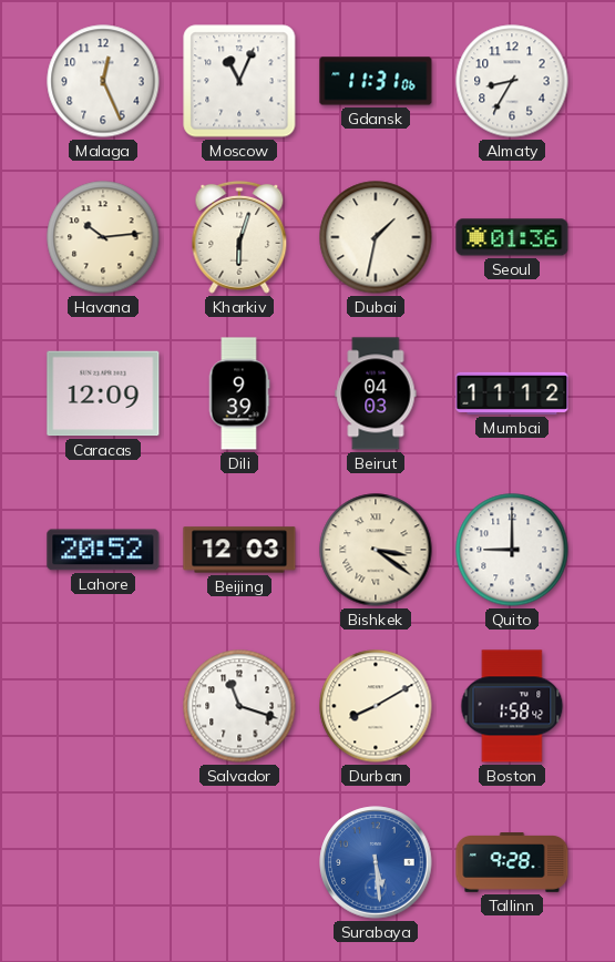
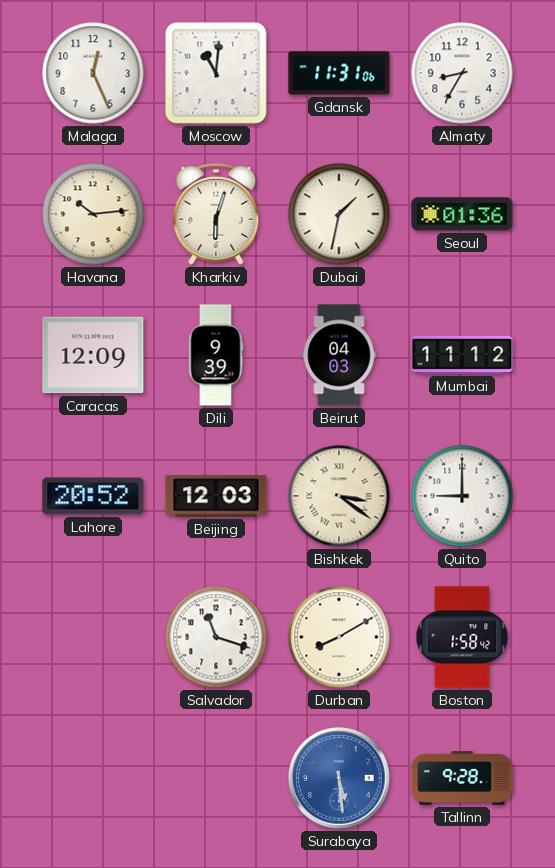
Moscow: 11:04 -> 11:01
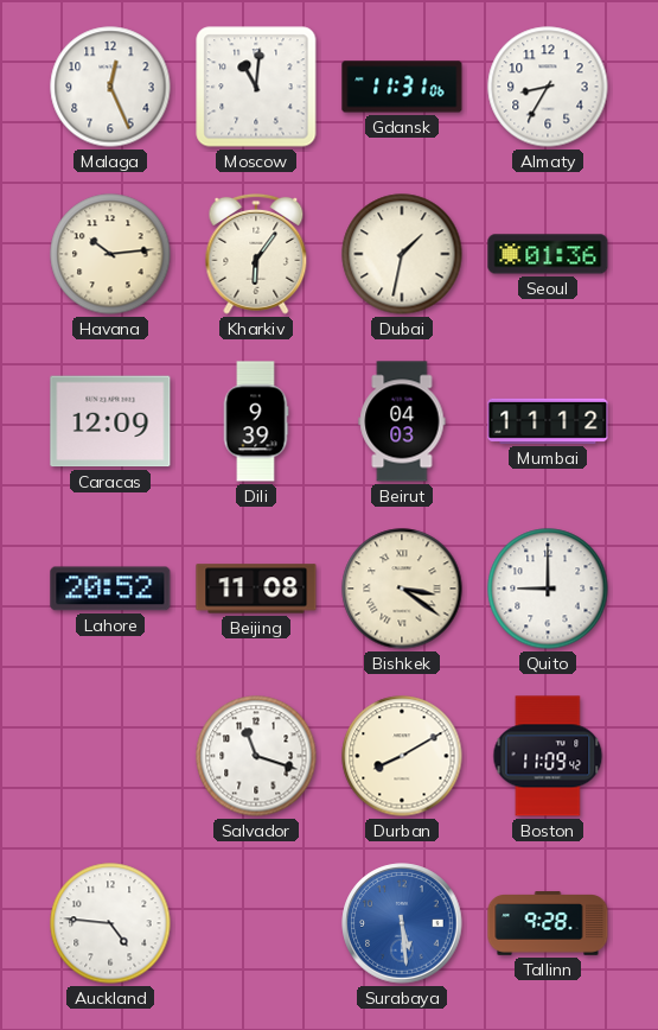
Kharkiv: 6:03 -> 6:06
Beijing: 12:03 -> 11:08
Boston: 1:58 -> 11:09
Auckland: none -> 4:46
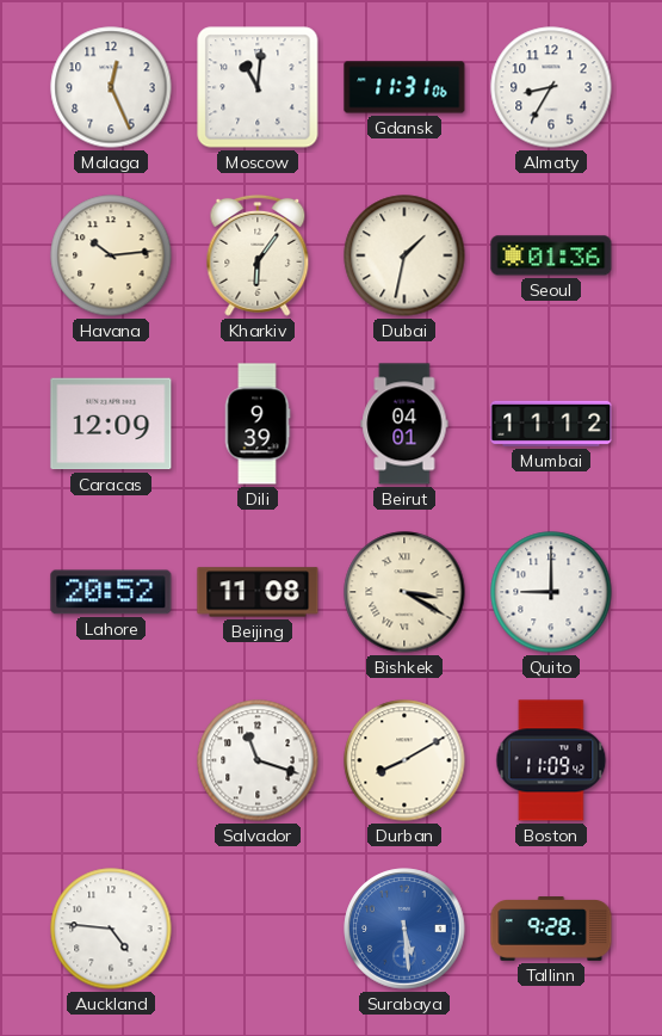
Beirut: 04:03 -> 04:01
Bishkek: 3:21 -> 3:20
